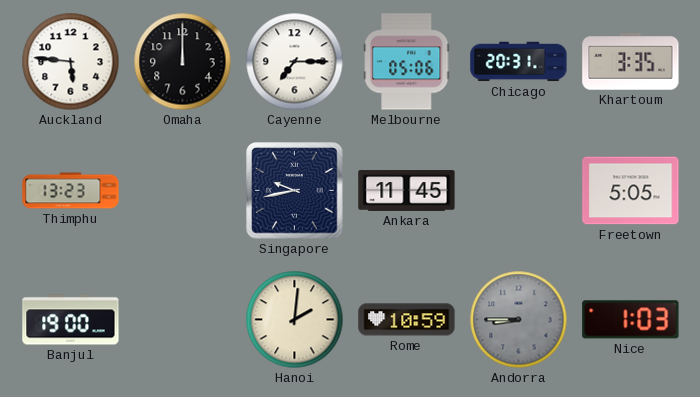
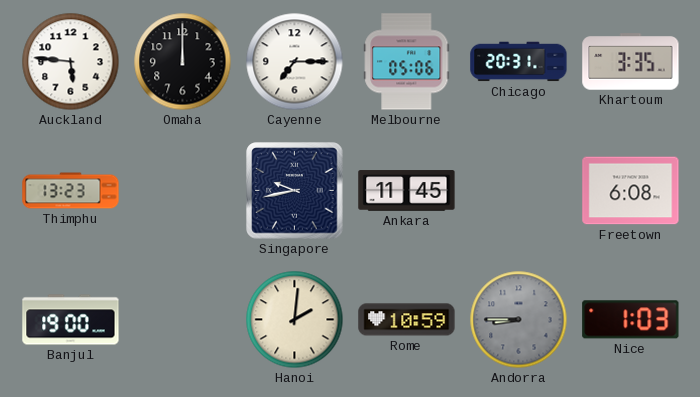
Freetown: 5:05 -> 6:08
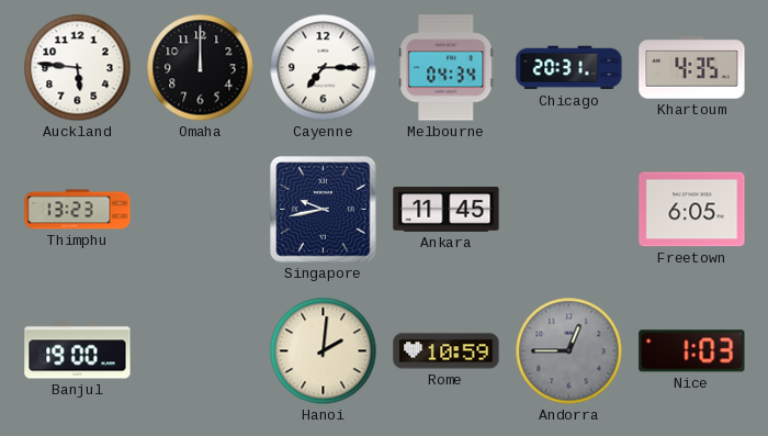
Melbourne: 05:06 -> 04:34
Khartoum: 3:35 -> 4:35
Freetown: 6:08 -> 6:05
Andorra: 8:45 -> 12:45
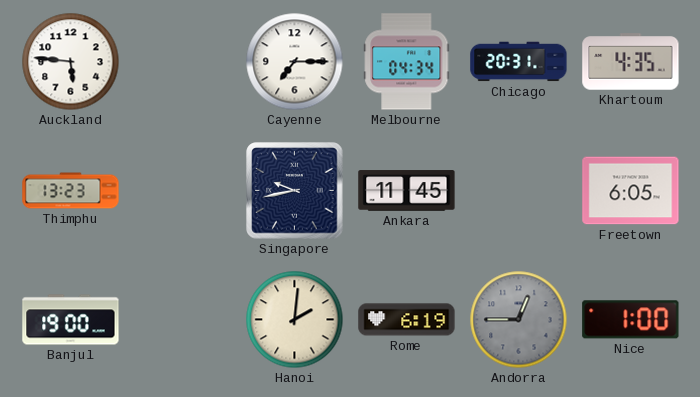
Omaha: 12:00 -> none
Rome: 10:59 -> 6:19
Nice: 1:03 -> 1:00
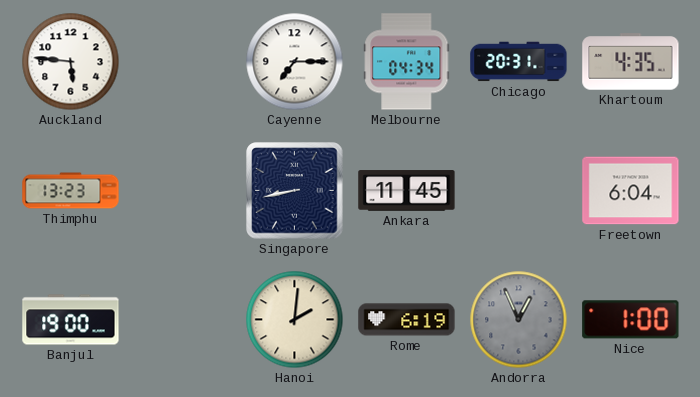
Singapore: 9:43 -> 8:43
Freetown: 6:05 -> 6:04
Andorra: 12:45 -> 12:56
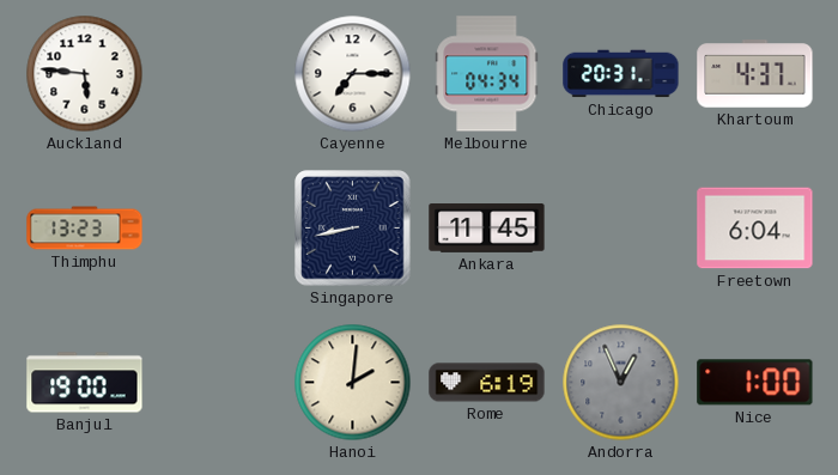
Khartoum: 4:35 -> 4:37
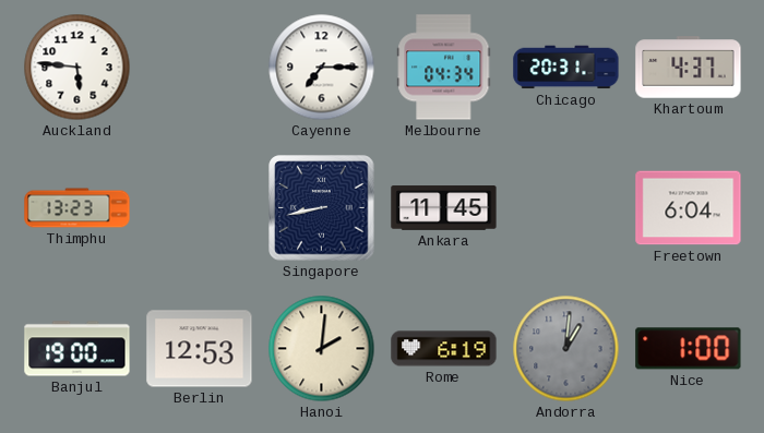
Berlin: none -> 12:53
Andorra: 12:56 -> 1:01
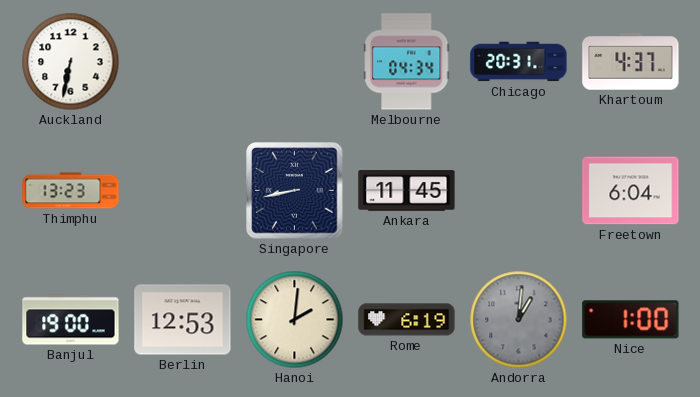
Auckland: 5:46 -> 6:32
Cayenne: 7:15 -> none
